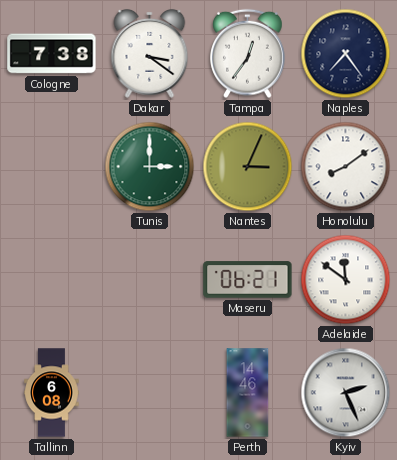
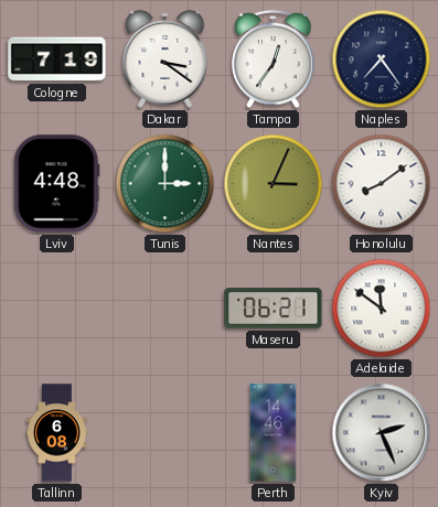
Cologne: 7:38 -> 7:19
Lviv: none -> 4:48
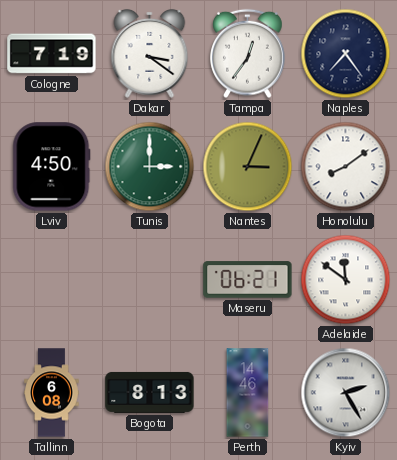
Lviv: 4:48 -> 4:50
Bogota: none -> 8:13
Kyiv: 2:26 -> 2:25
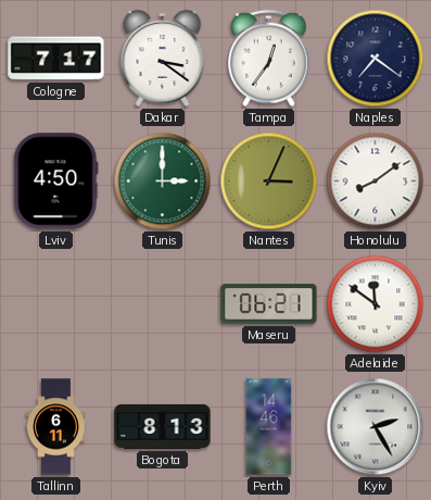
Cologne: 7:19 -> 7:17
Naples: 7:24 -> 7:21
Tallinn: 6:08 -> 6:11
